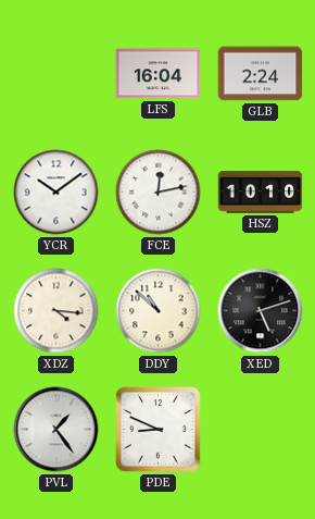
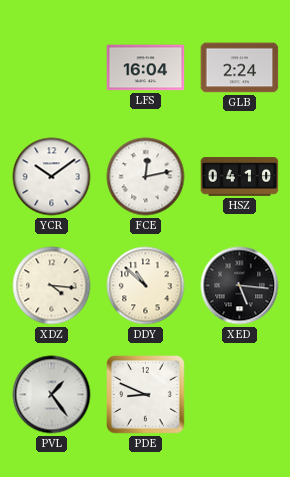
HSZ: 10:10 -> 04:10
XED: 5:12 -> 5:16
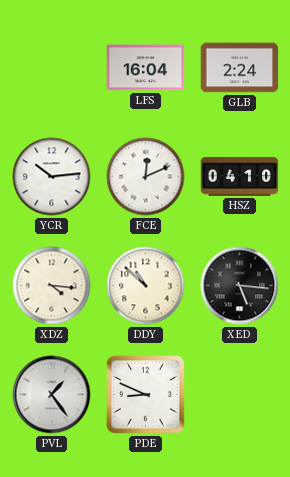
YCR: 10:09 -> 10:14
FCE: 12:13 -> 12:11
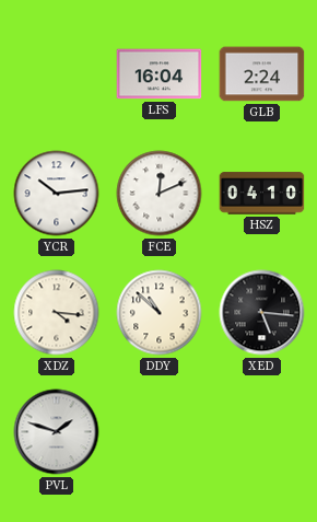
PVL: 1:24 -> 1:48
PDE: 8:49 -> none
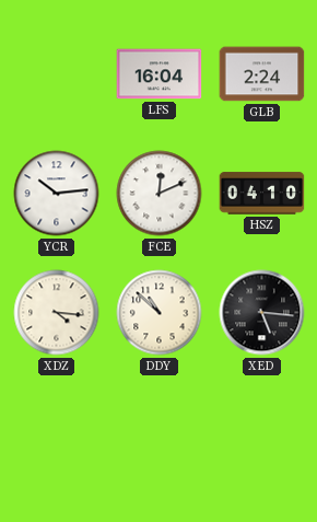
PVL: 1:48 -> none
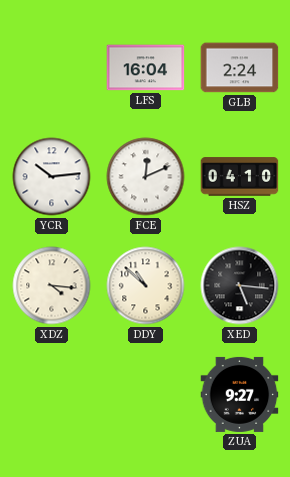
ZUA: none -> 9:27
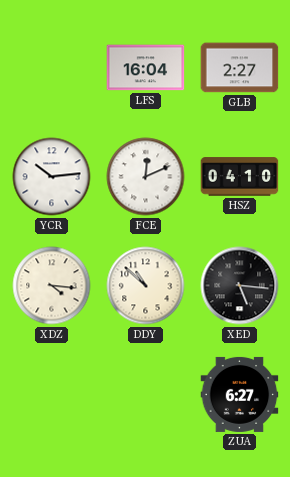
GLB: 2:24 -> 2:27
ZUA: 9:27 -> 6:27
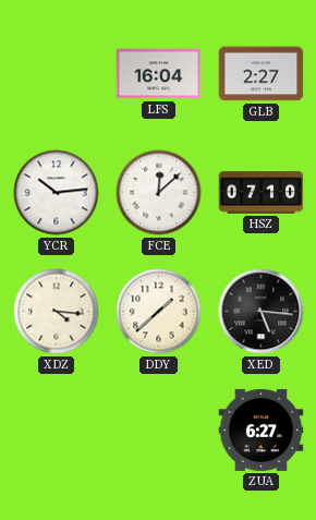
FCE: 12:11 -> 12:08
HSZ: 04:10 -> 07:10
DDY: 10:52 -> 1:38
